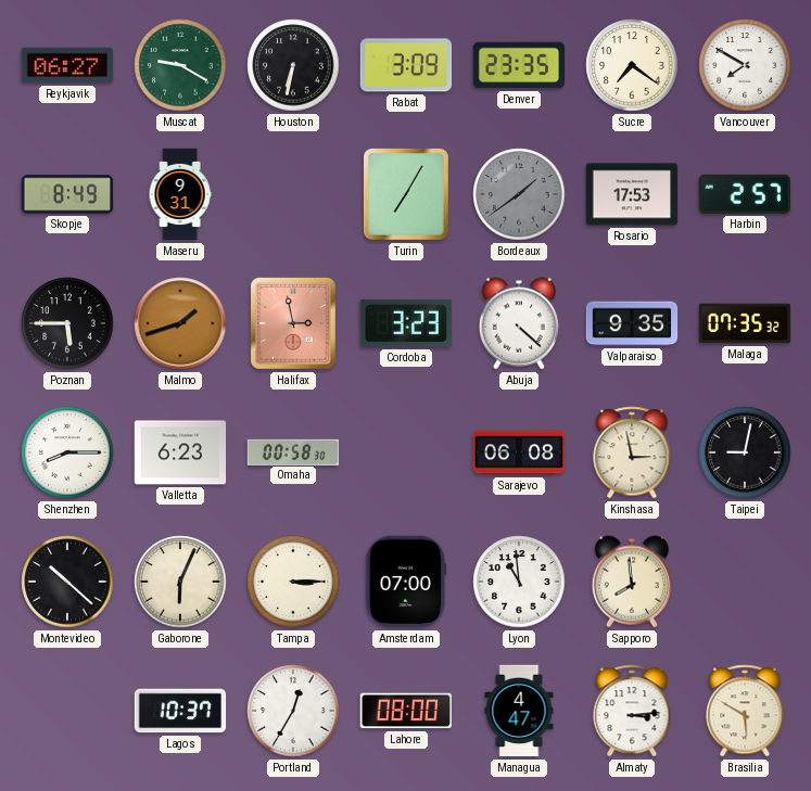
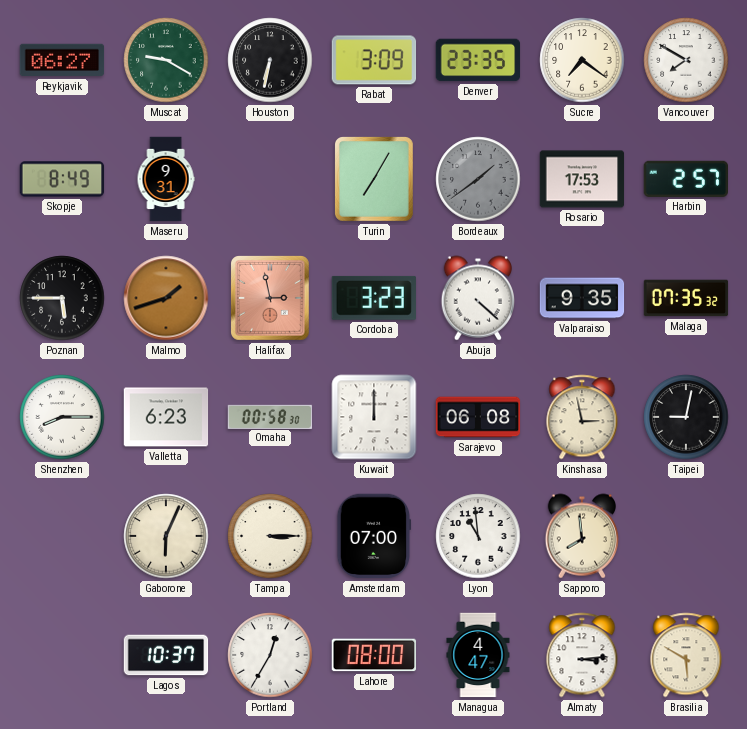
Kuwait: none -> 12:00
Montevideo: 10:22 -> none
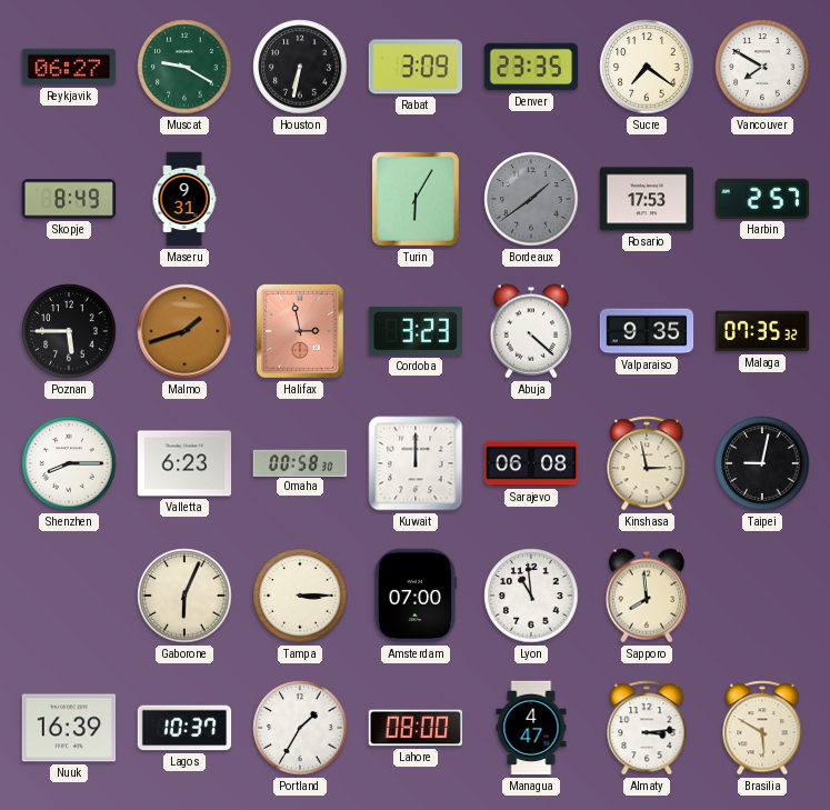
Turin: 7:05 -> 6:05
Nuuk: none -> 16:39
Portland: 12:35 -> 1:35
